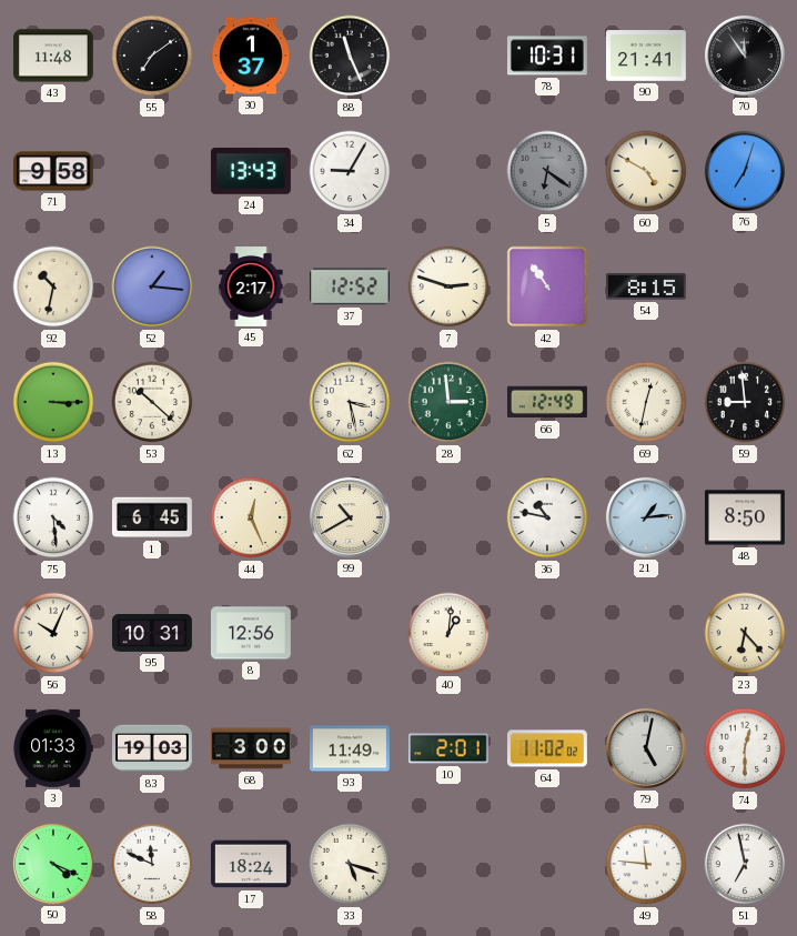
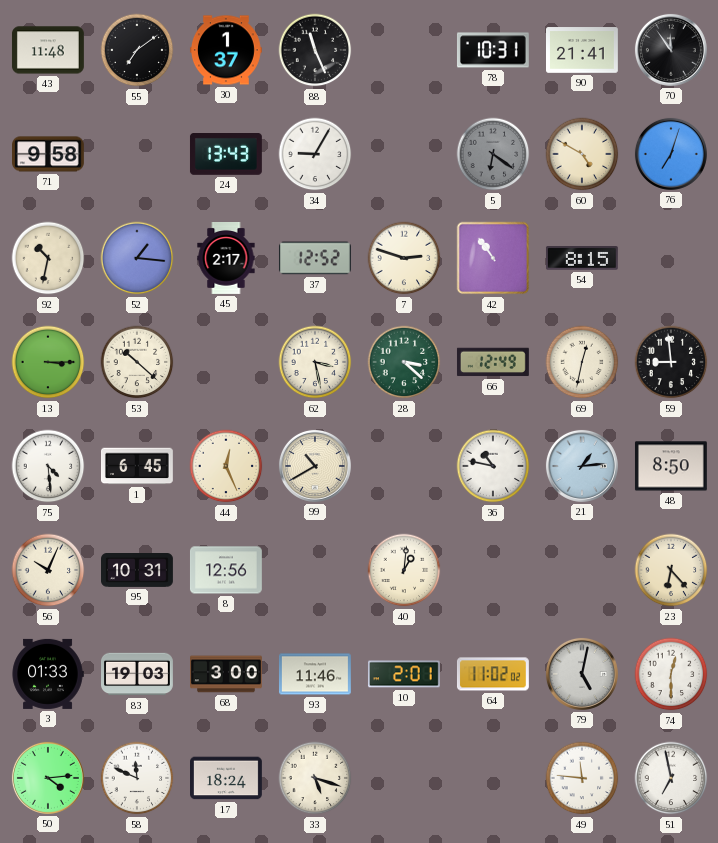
28: 2:59 -> 3:22
93: 11:49 -> 11:46
50: 4:19 -> 4:14
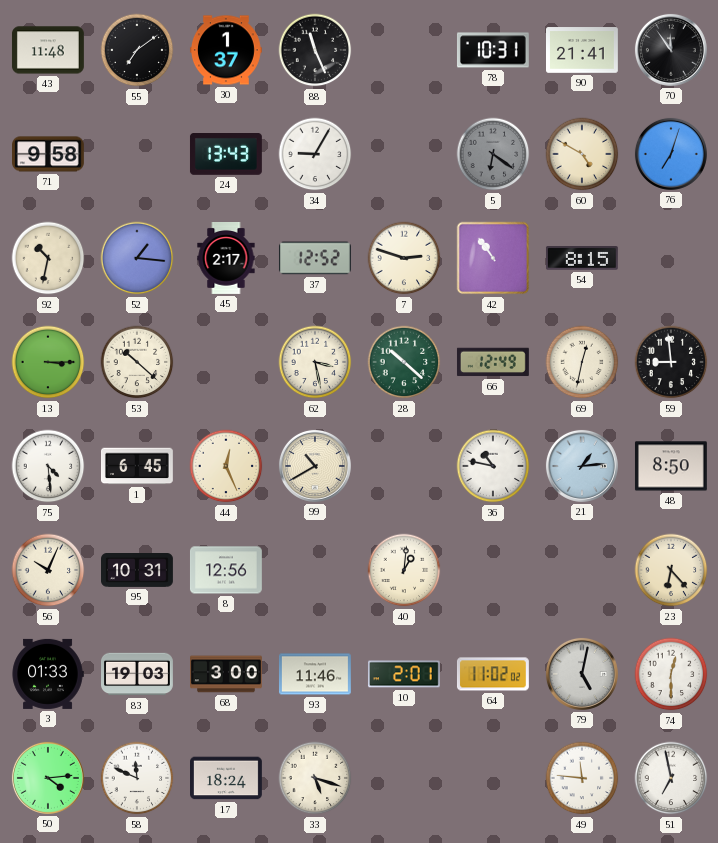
28: 3:22 -> 10:22
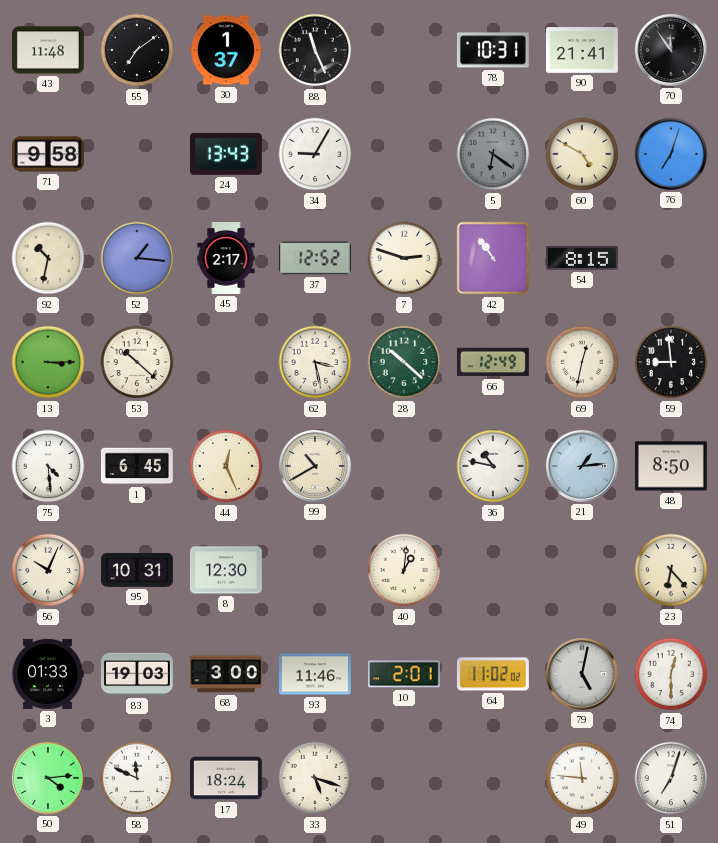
8: 12:56 -> 12:30
51: 6:58 -> 7:03
